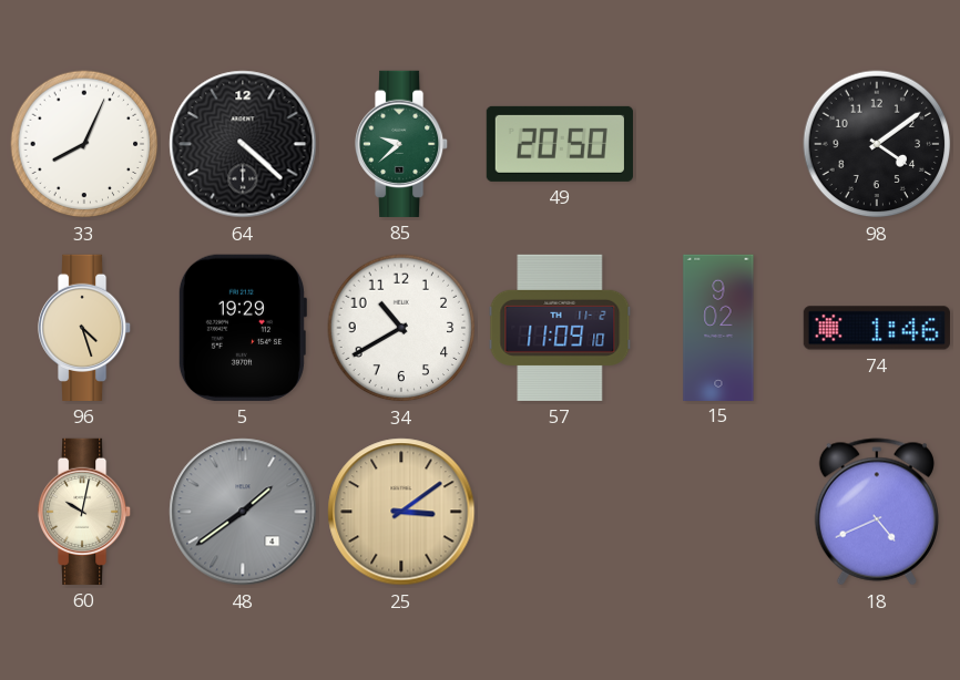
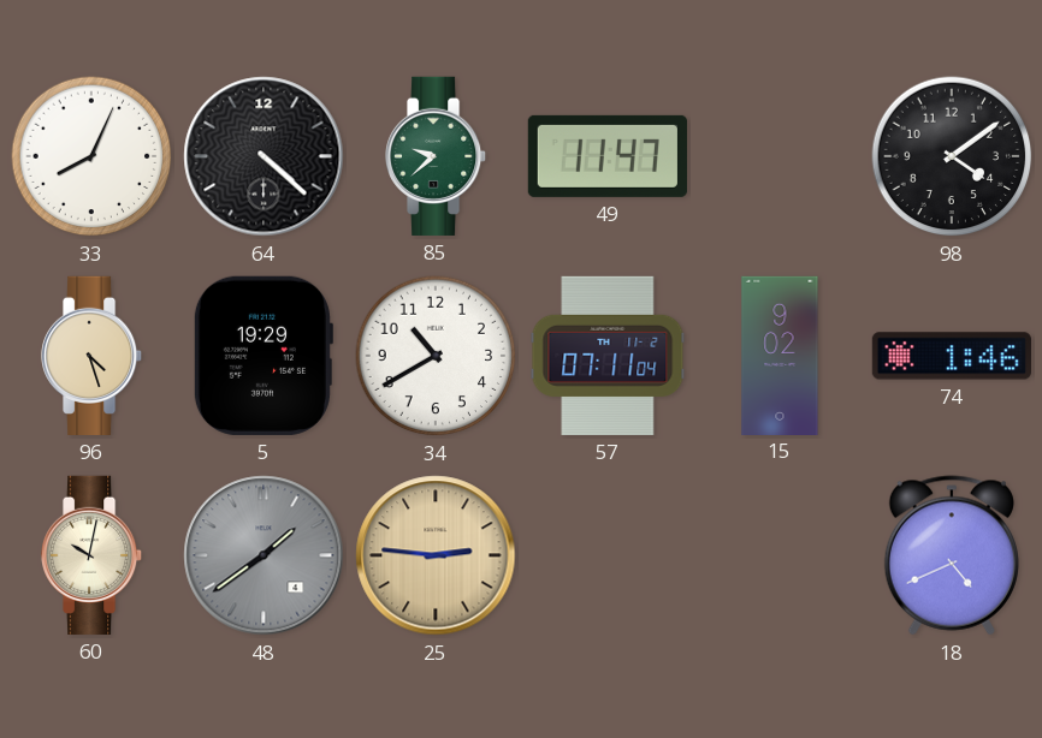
49: 20:50 -> 11:47
57: 11:09 -> 07:11
25: 3:09 -> 2:46
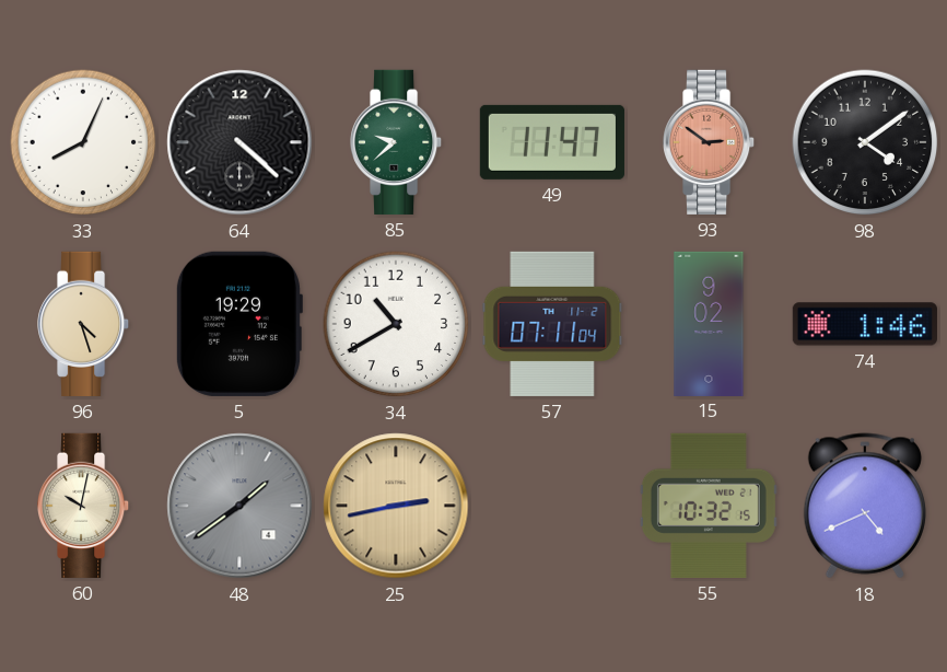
93: none -> 2:51
25: 2:46 -> 2:43
55: none -> 10:32
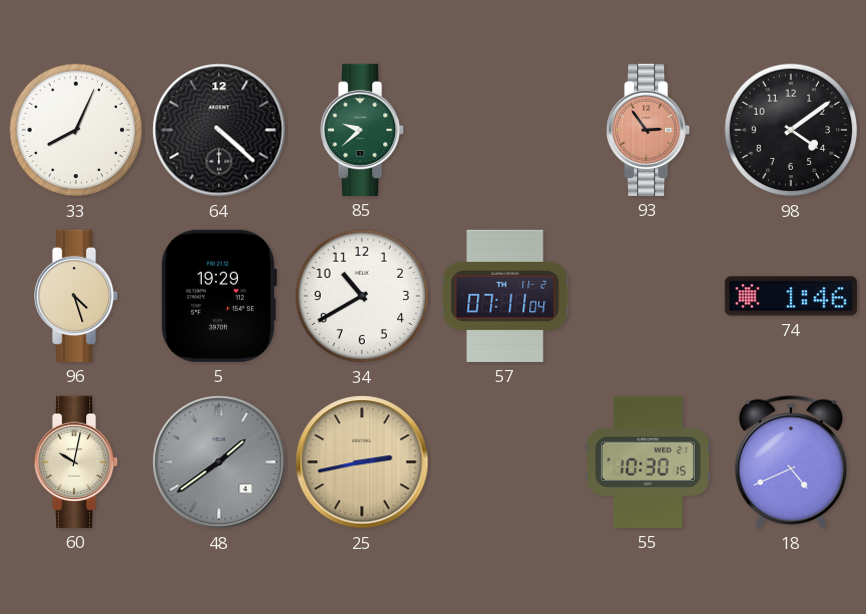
49: 11:47 -> none
93: 2:51 -> 2:54
15: 9:02 -> none
55: 10:32 -> 10:30
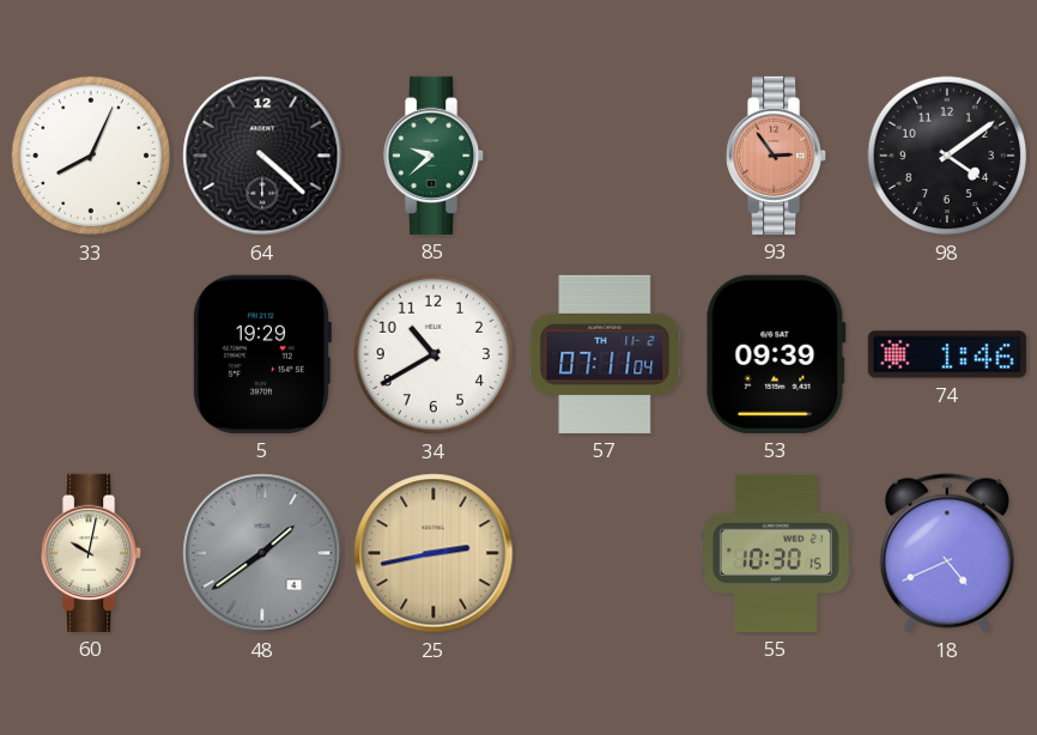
96: 4:27 -> none
53: none -> 09:39
